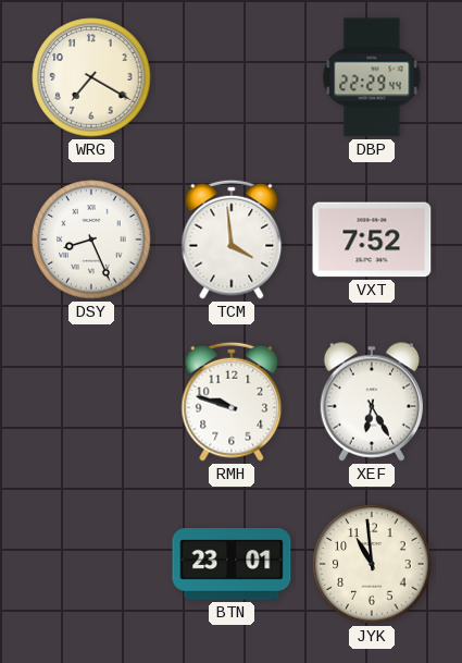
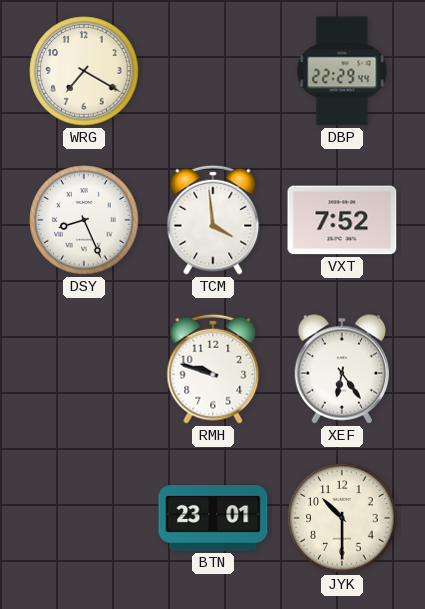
XEF: 6:25 -> 6:24
JYK: 10:59 -> 10:30
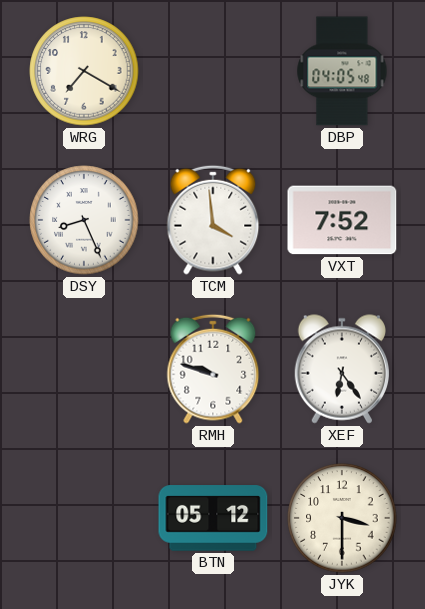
DBP: 22:29 -> 04:05
BTN: 23:01 -> 05:12
JYK: 10:30 -> 3:30
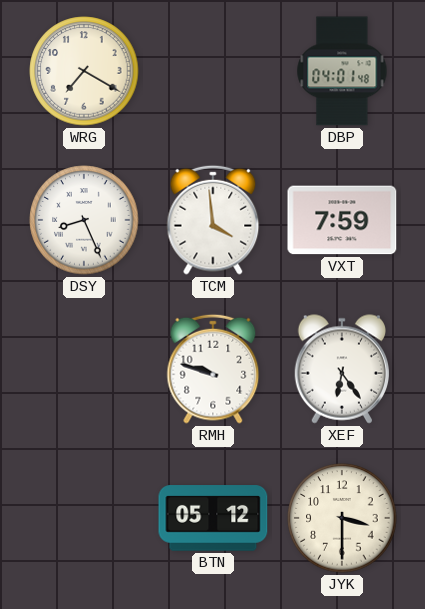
DBP: 04:05 -> 04:01
VXT: 7:52 -> 7:59
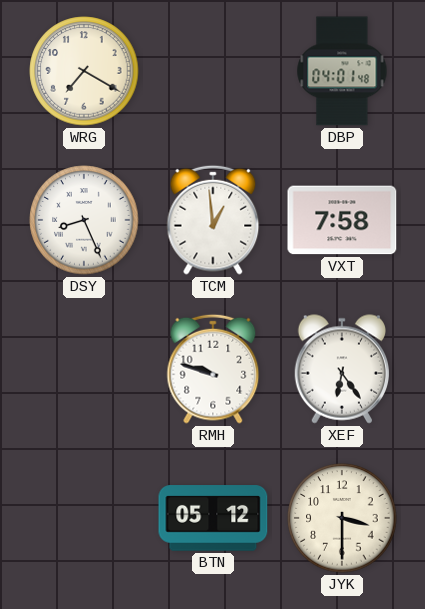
TCM: 3:59 -> 12:59
VXT: 7:59 -> 7:58
